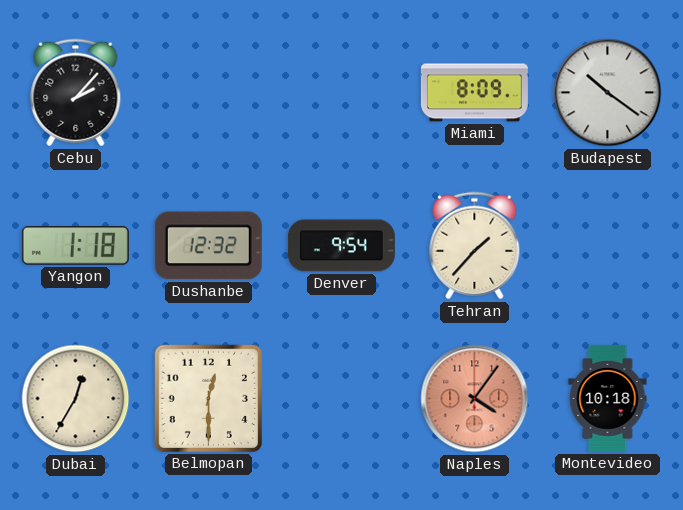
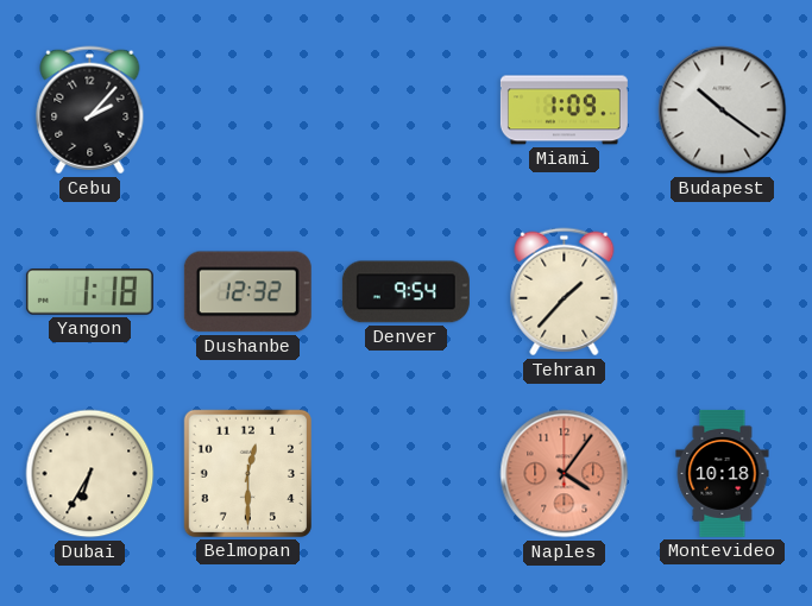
Miami: 8:09 -> 1:09
Dubai: 12:35 -> 6:35
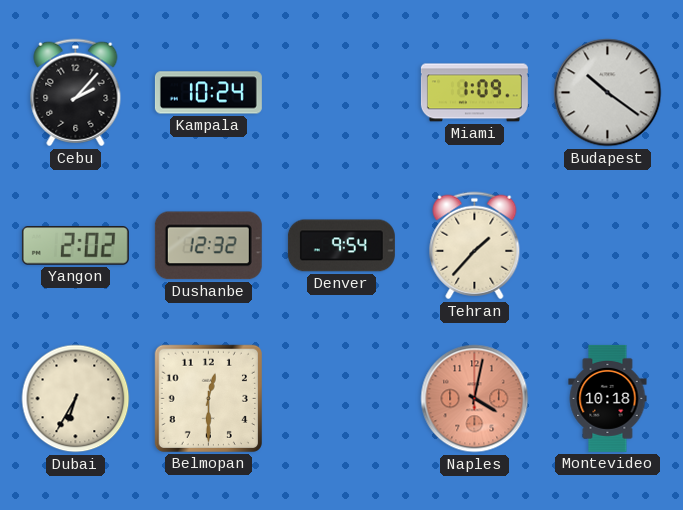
Kampala: none -> 10:24
Yangon: 1:18 -> 2:02
Naples: 4:06 -> 4:02
